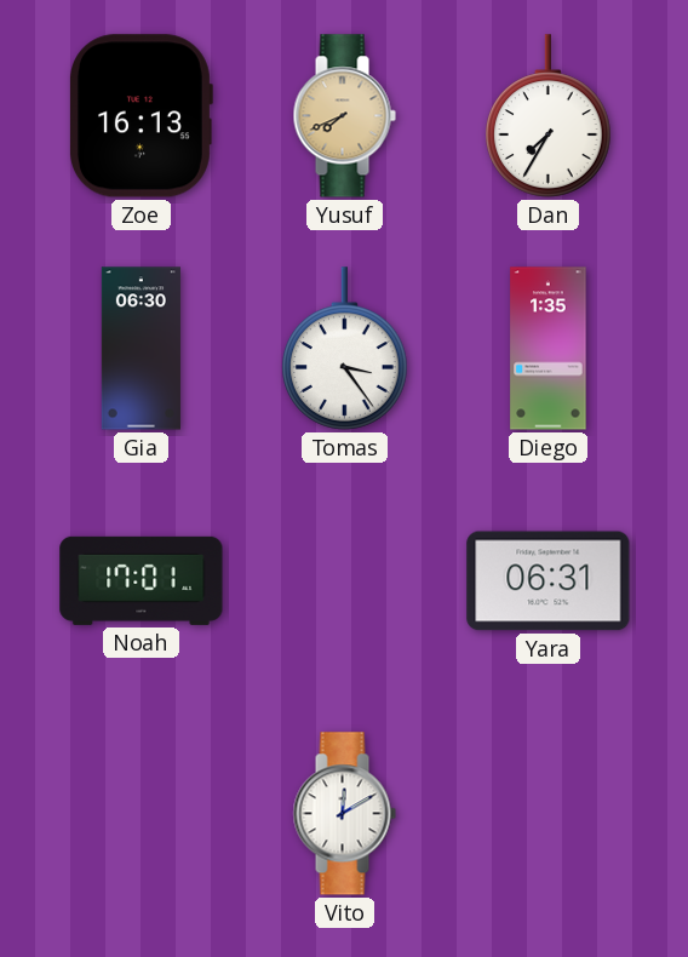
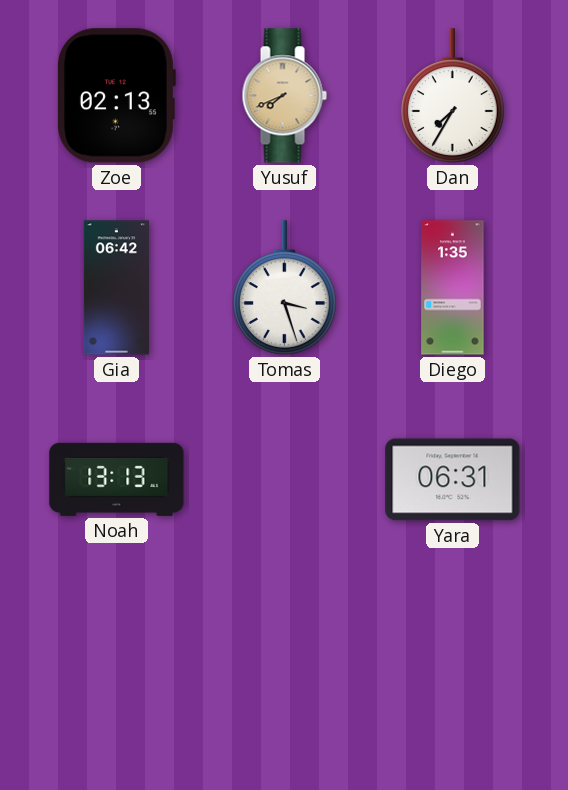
Zoe: 16:13 -> 02:13
Gia: 06:30 -> 06:42
Tomas: 3:24 -> 3:27
Noah: 17:01 -> 13:13
Vito: 12:10 -> none
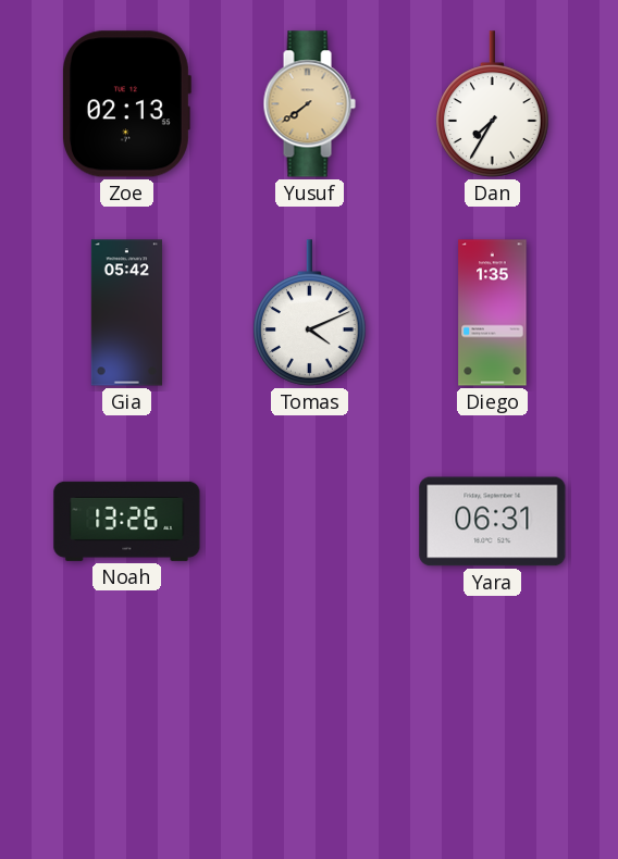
Yusuf: 7:41 -> 7:39
Gia: 06:42 -> 05:42
Tomas: 3:27 -> 4:11
Noah: 13:13 -> 13:26
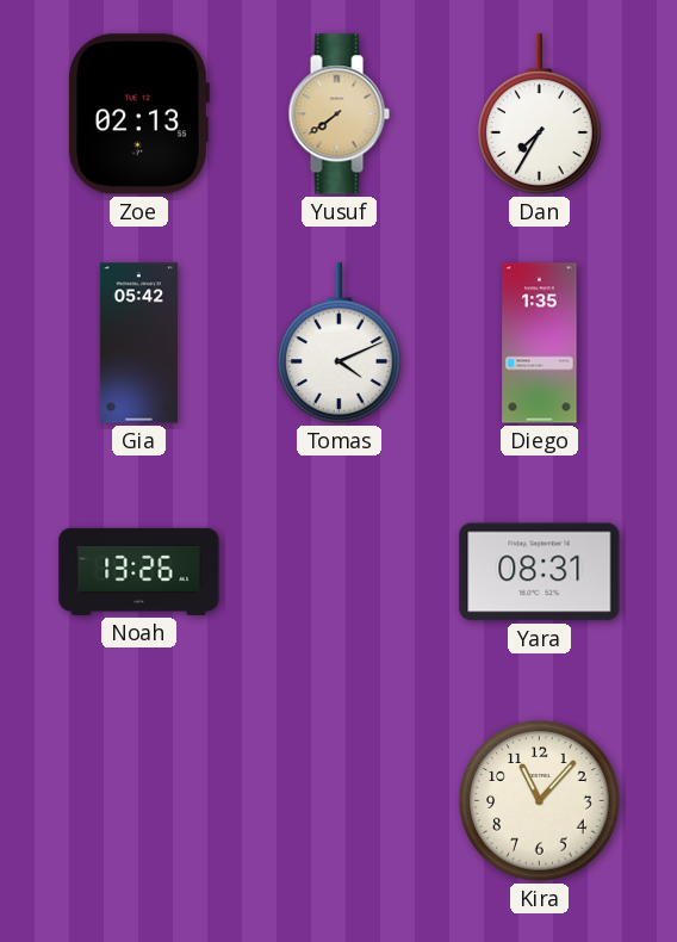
Yara: 06:31 -> 08:31
Kira: none -> 11:07
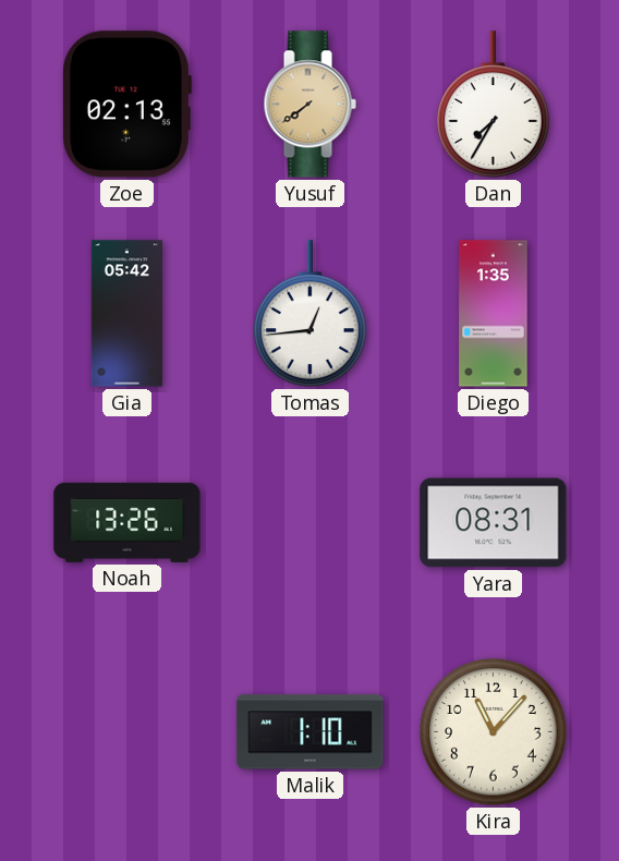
Tomas: 4:11 -> 12:44
Malik: none -> 1:10
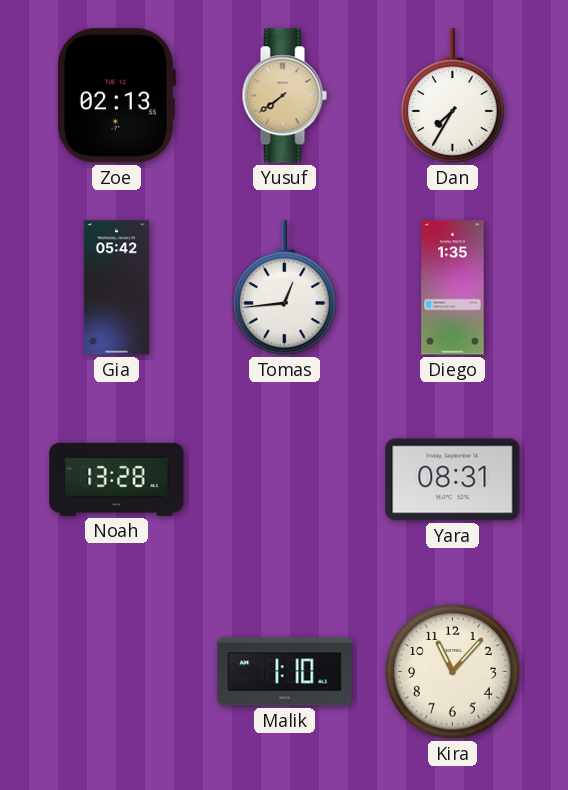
Noah: 13:26 -> 13:28
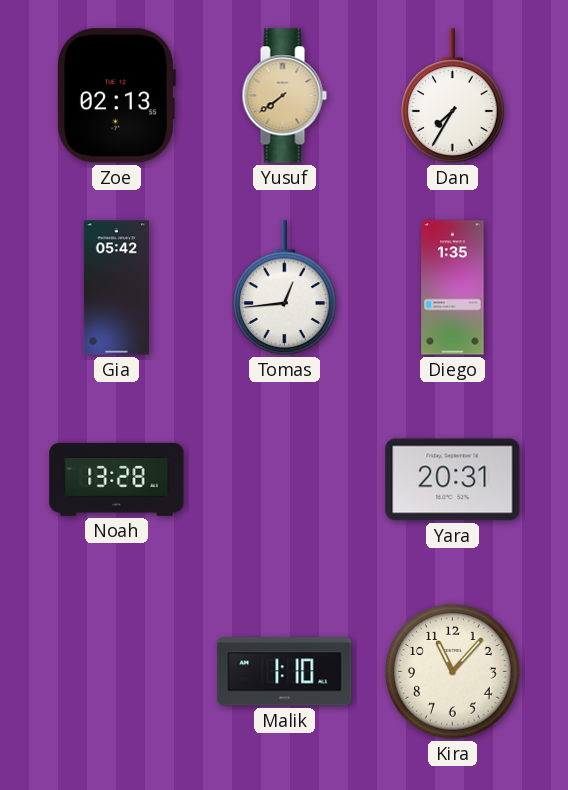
Yara: 08:31 -> 20:31
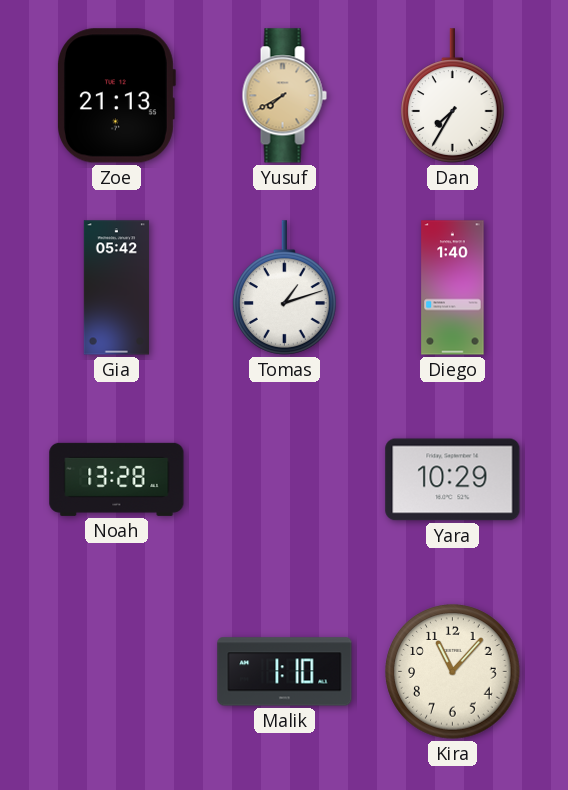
Zoe: 02:13 -> 21:13
Yusuf: 7:39 -> 7:40
Tomas: 12:44 -> 1:12
Diego: 1:35 -> 1:40
Yara: 20:31 -> 10:29
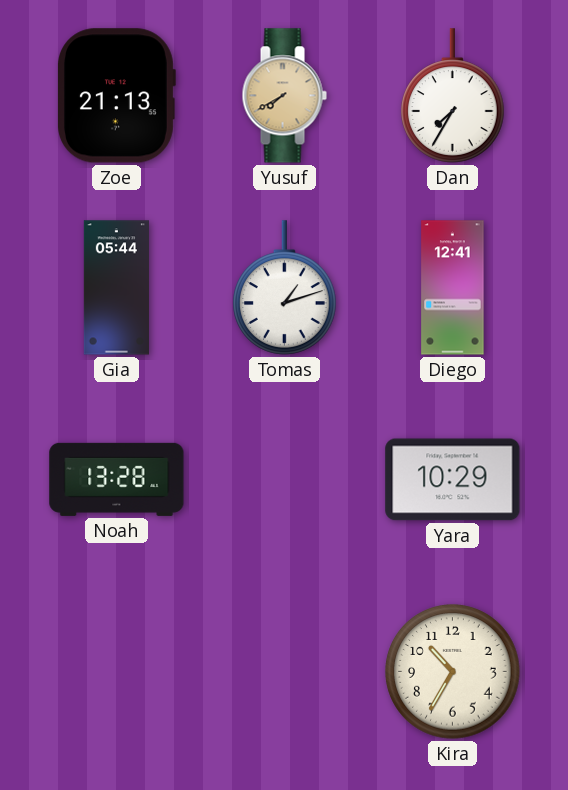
Gia: 05:42 -> 05:44
Diego: 1:40 -> 12:41
Malik: 1:10 -> none
Kira: 11:07 -> 10:35
